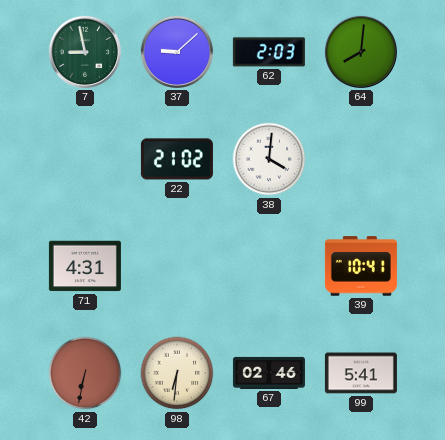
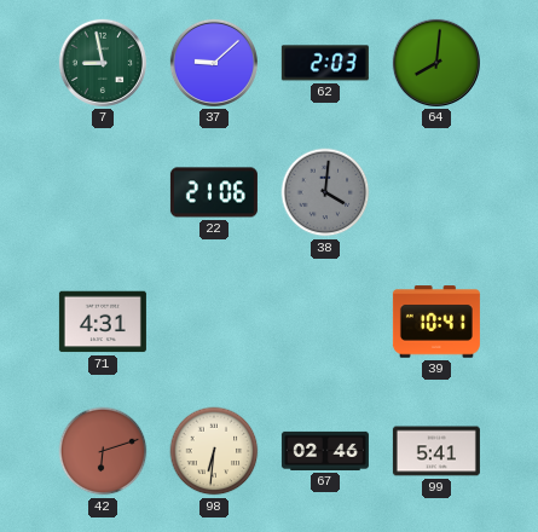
22: 21:02 -> 21:06
38 dial: white -> grey
42: 6:32 -> 6:12
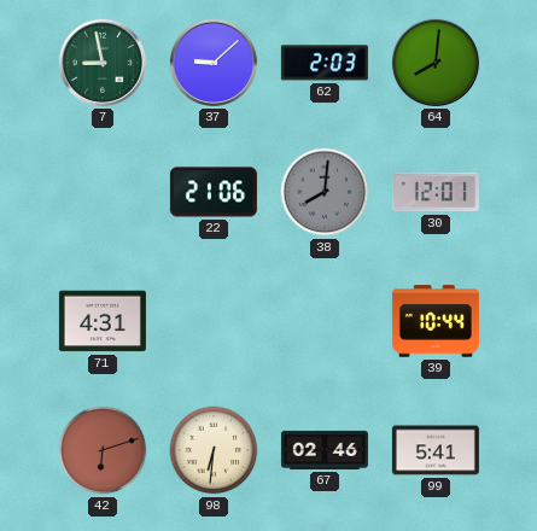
38: 4:01 -> 8:01
30: none -> 12:01
39: 10:41 -> 10:44
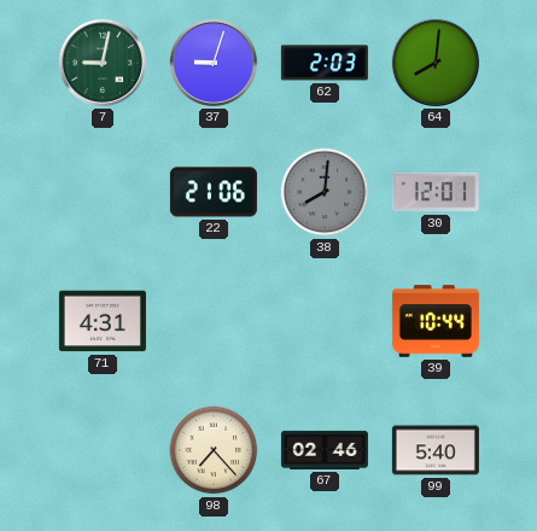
7: 8:58 -> 9:02
37: 9:08 -> 9:03
42: 6:12 -> none
98: 6:31 -> 7:23
99: 5:41 -> 5:40
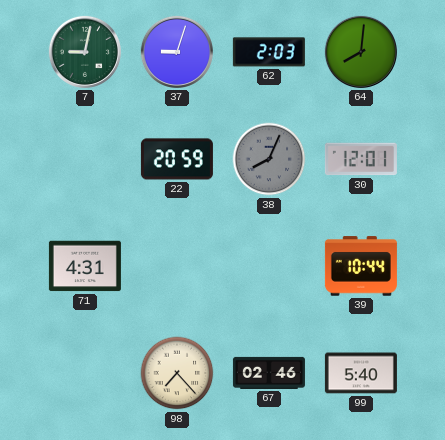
22: 21:06 -> 20:59
38: 8:01 -> 8:04
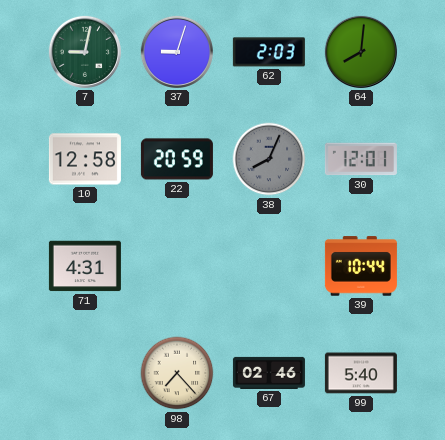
10: none -> 12:58
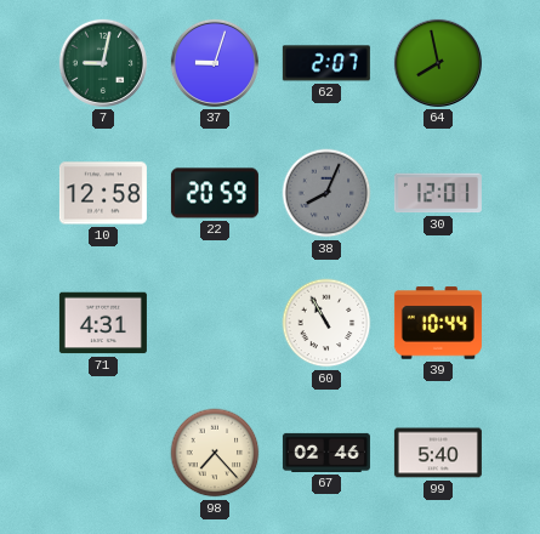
62: 2:03 -> 2:07
64: 8:01 -> 7:58
60: none -> 10:55
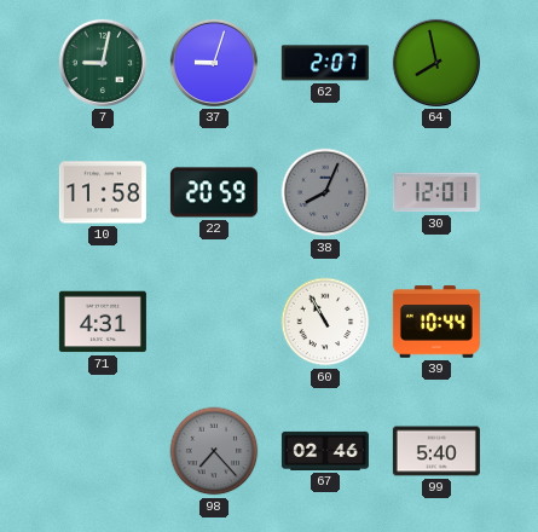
10: 12:58 -> 11:58
98 dial: cream -> grey
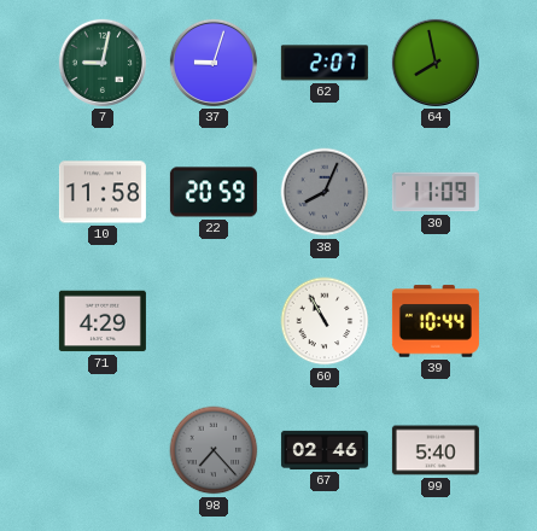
30: 12:01 -> 11:09
71: 4:31 -> 4:29
